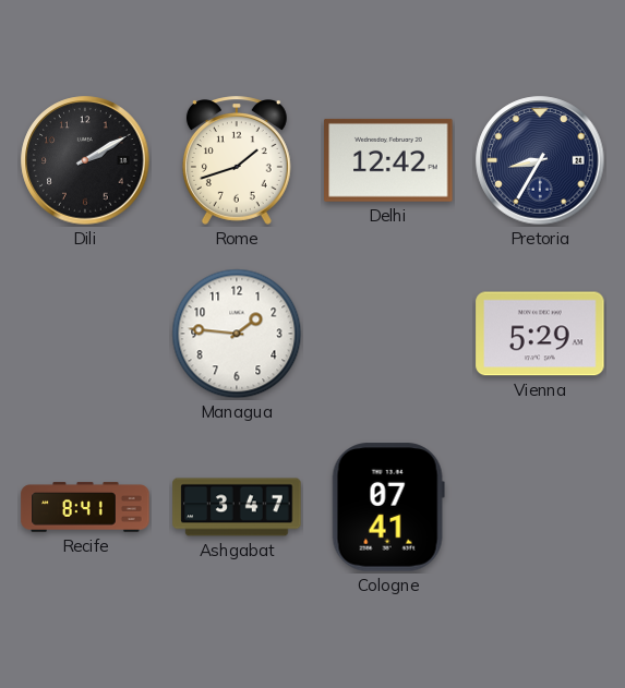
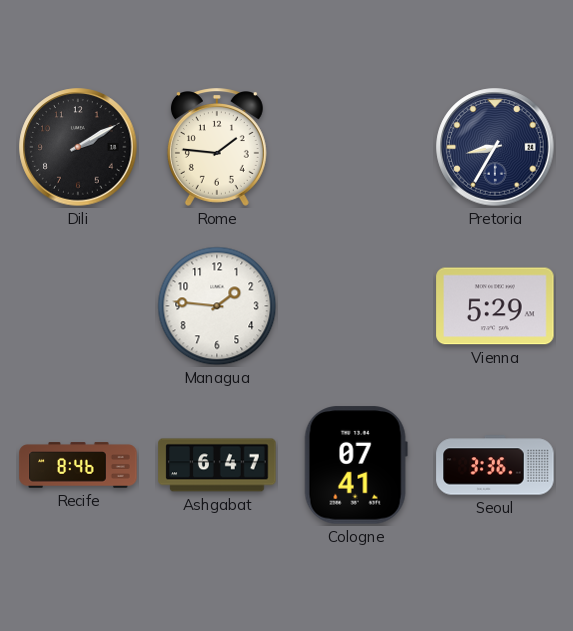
Rome: 1:42 -> 1:46
Delhi: 12:42 -> none
Recife: 8:41 -> 8:46
Ashgabat: 3:47 -> 6:47
Seoul: none -> 3:36
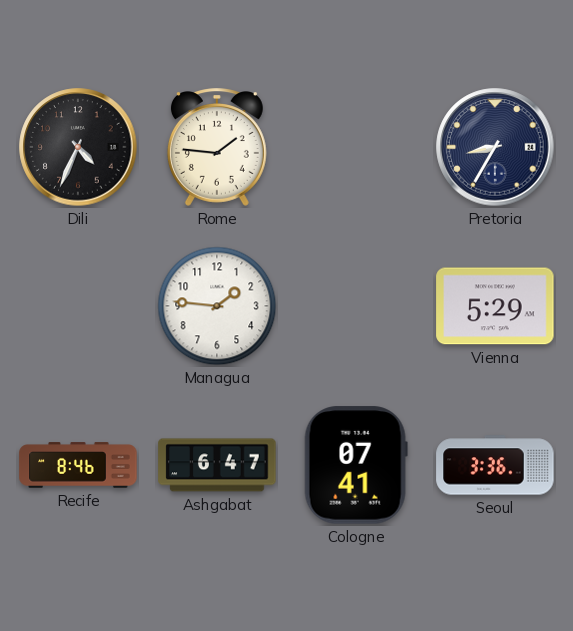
Dili: 2:10 -> 4:34
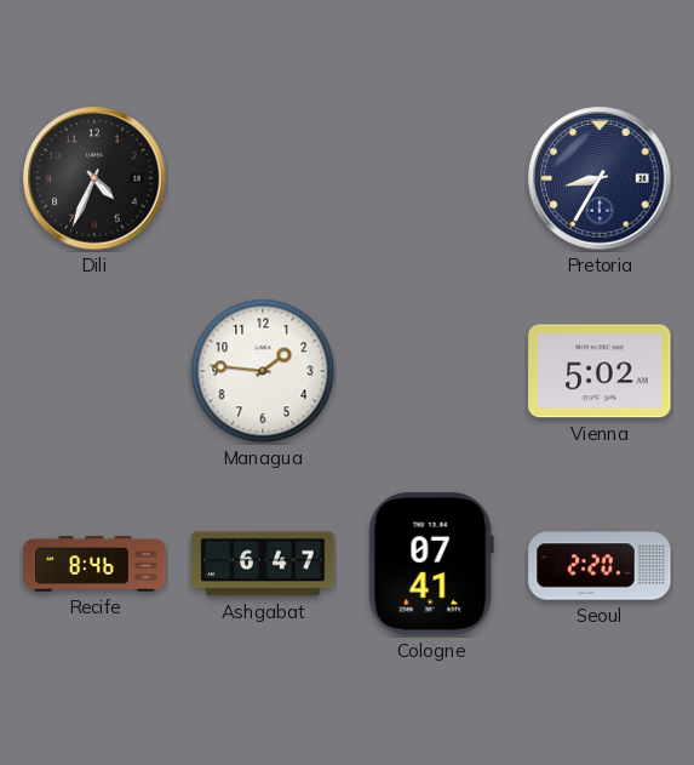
Rome: 1:46 -> none
Vienna: 5:29 -> 5:02
Seoul: 3:36 -> 2:20
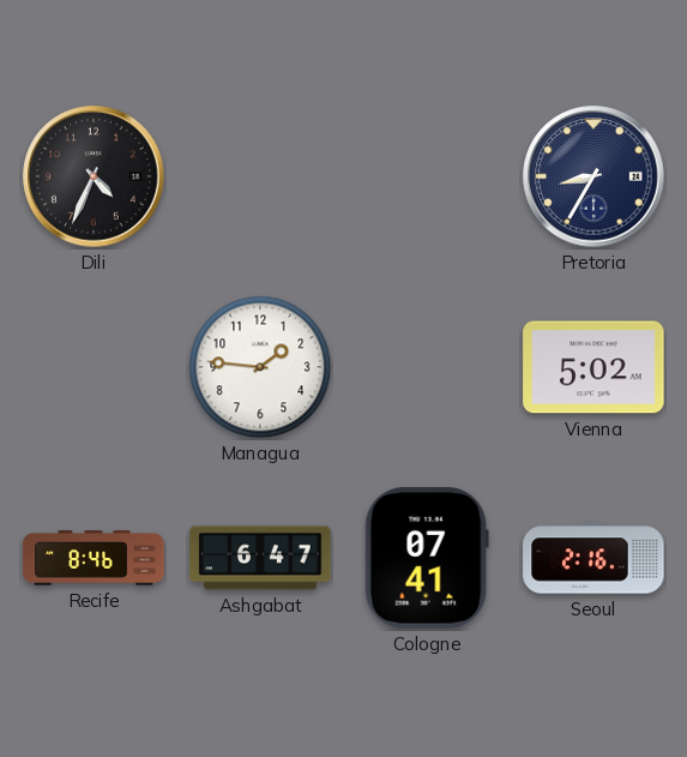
Seoul: 2:20 -> 2:16
